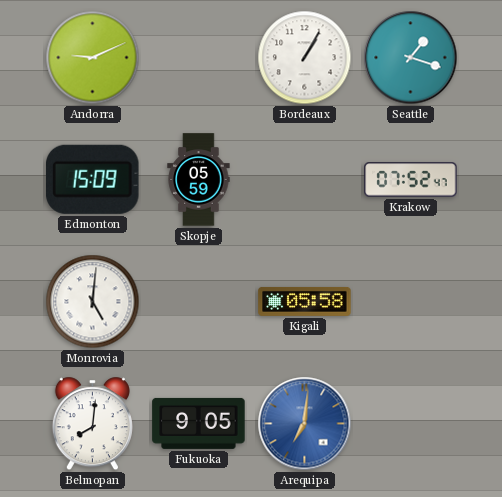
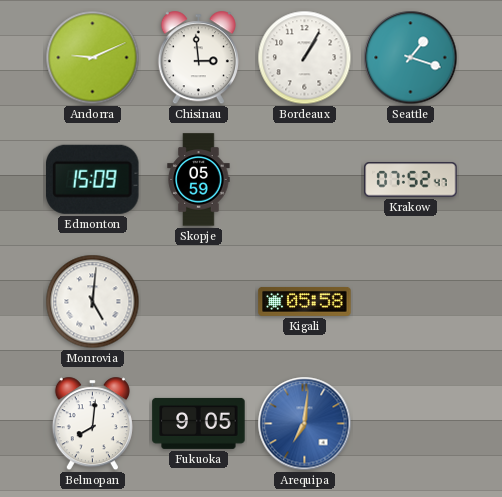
Chisinau: none -> 2:59
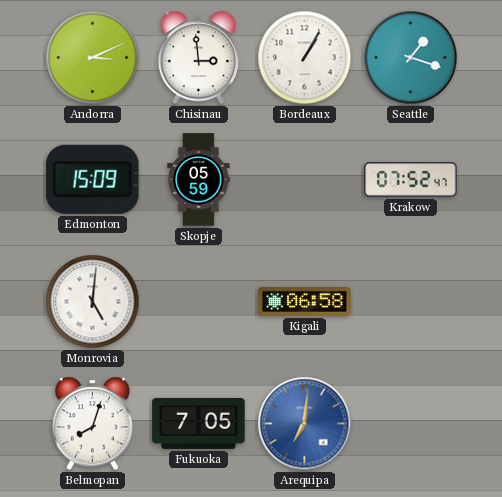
Andorra: 9:11 -> 3:11
Kigali: 05:58 -> 06:58
Belmopan: 8:01 -> 8:03
Fukuoka: 9:05 -> 7:05
